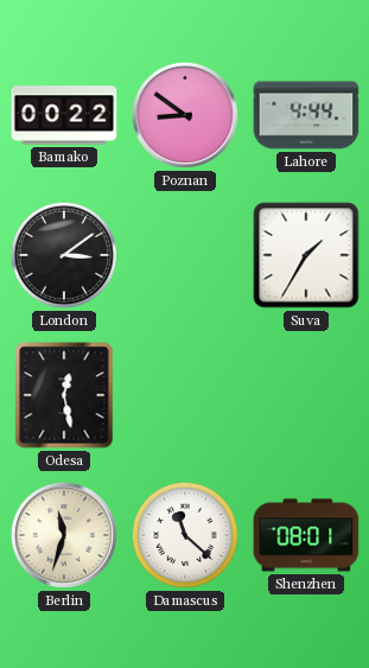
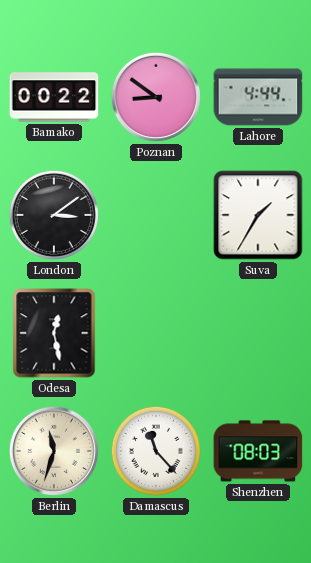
Damascus: 11:22 -> 11:23
Shenzhen: 08:01 -> 08:03
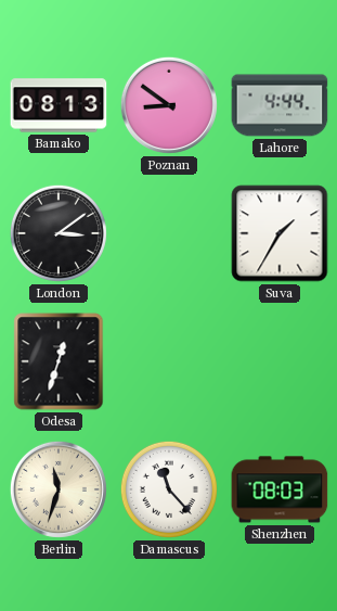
Bamako: 00:22 -> 08:13
Odesa: 12:28 -> 12:33
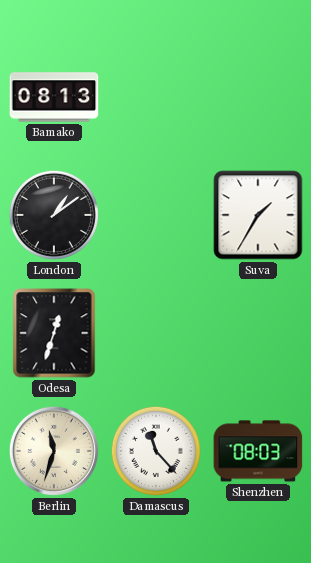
Poznan: 8:51 -> none
Lahore: 4:44 -> none
London: 3:09 -> 1:09
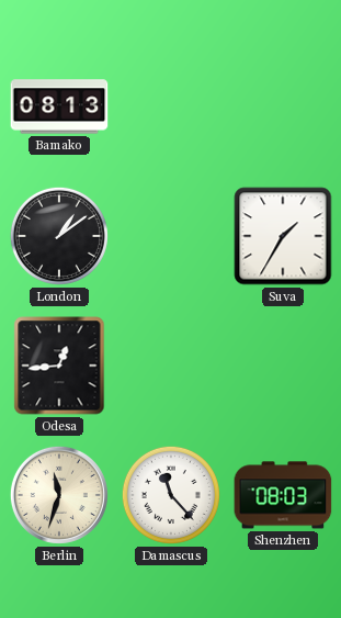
Odesa: 12:33 -> 12:44
